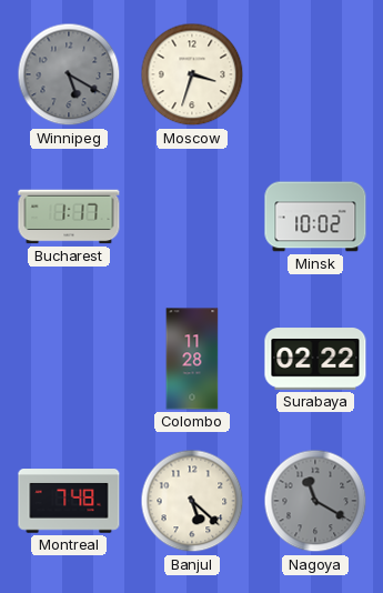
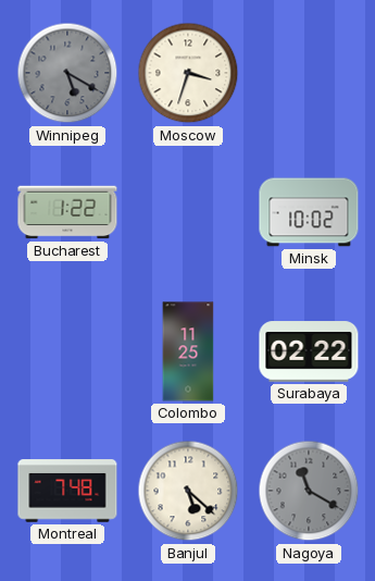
Bucharest: 1:17 -> 1:22
Colombo: 11:28 -> 11:25
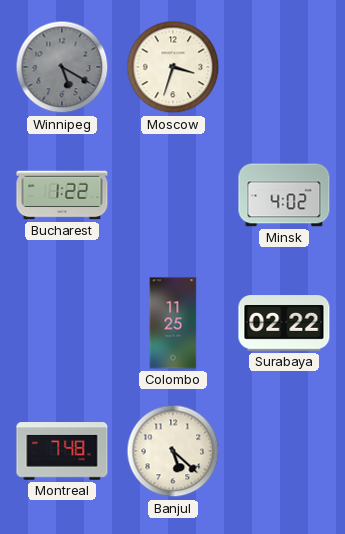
Minsk: 10:02 -> 4:02
Nagoya: 11:20 -> none
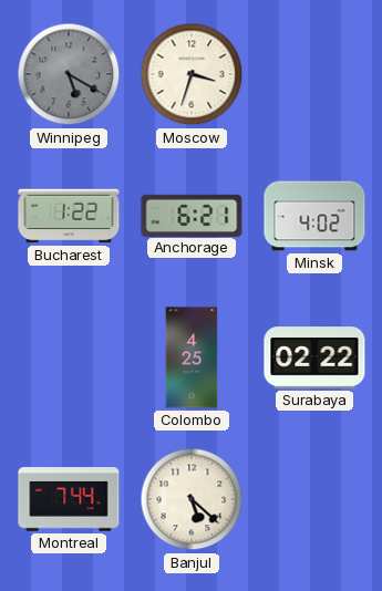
Anchorage: none -> 6:21
Colombo: 11:25 -> 4:25
Montreal: 7:48 -> 7:44
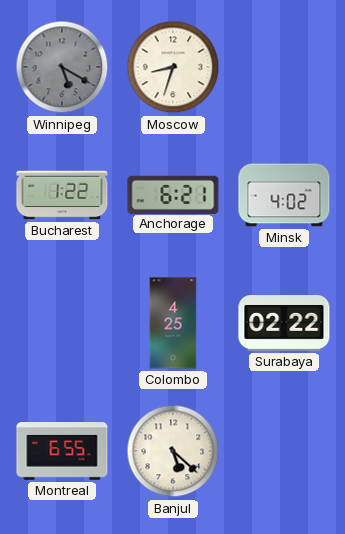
Moscow: 3:33 -> 8:33
Montreal: 7:44 -> 6:55
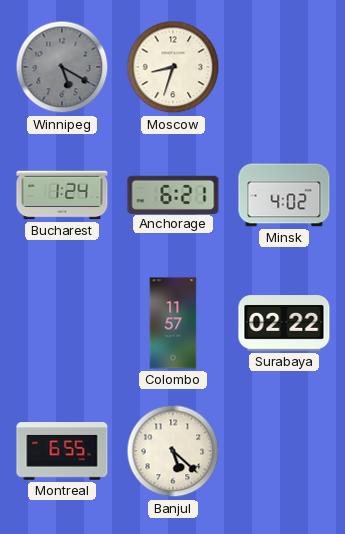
Bucharest: 1:22 -> 1:24
Colombo: 4:25 -> 11:57
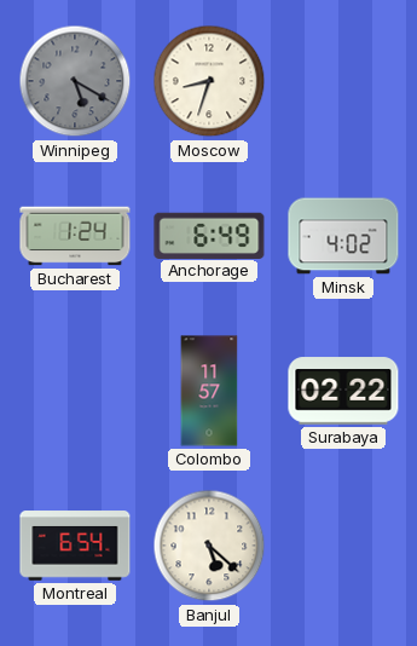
Anchorage: 6:21 -> 6:49
Montreal: 6:55 -> 6:54
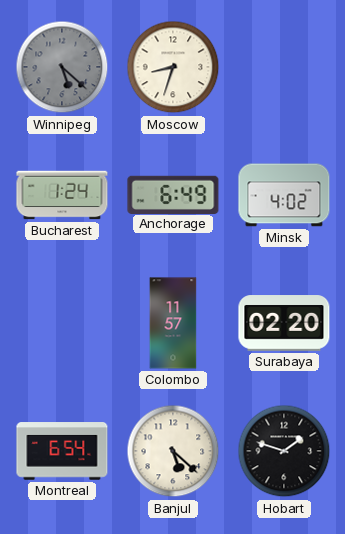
Winnipeg: 5:20 -> 5:22
Surabaya: 02:22 -> 02:20
Hobart: none -> 1:48
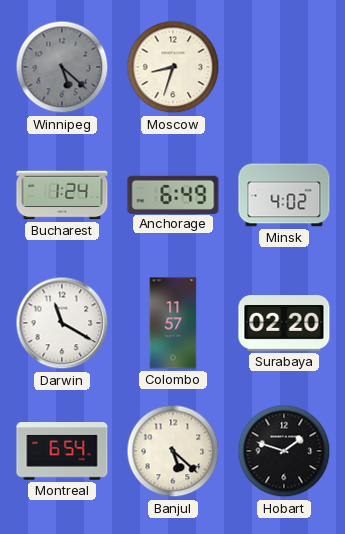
Darwin: none -> 11:20
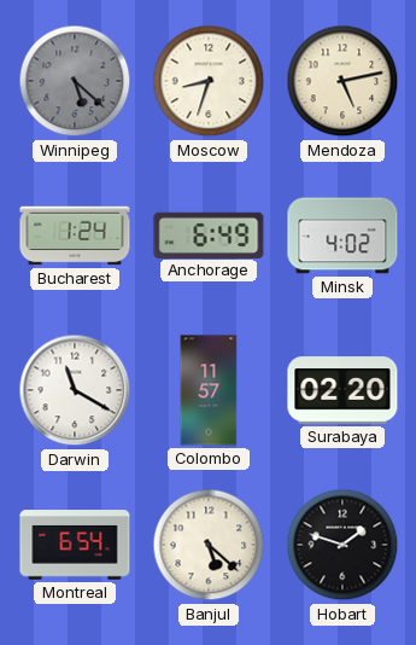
Mendoza: none -> 5:13
